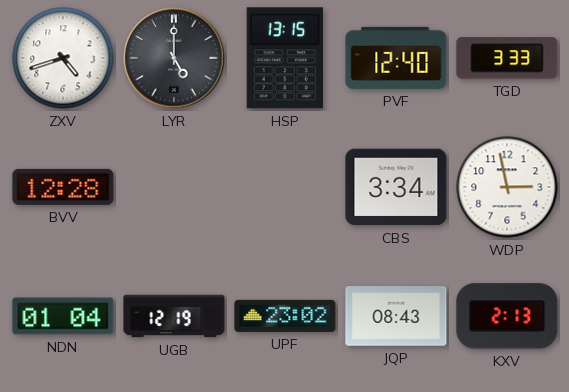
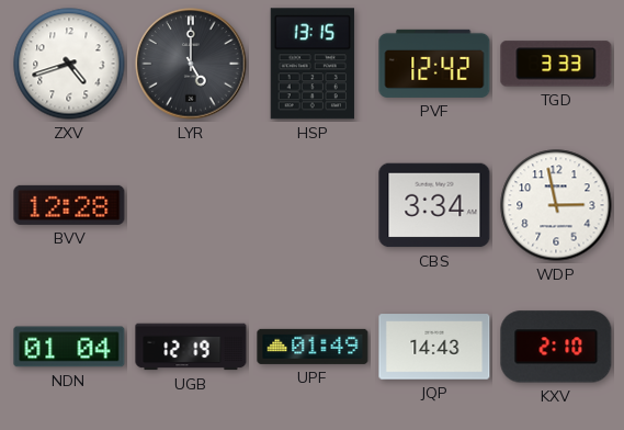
PVF: 12:40 -> 12:42
UPF: 23:02 -> 01:49
JQP: 08:43 -> 14:43
KXV: 2:13 -> 2:10
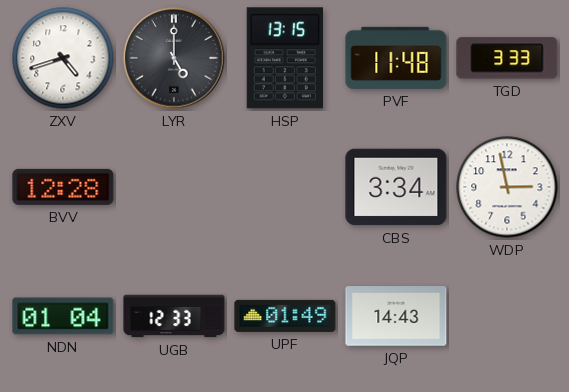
PVF: 12:42 -> 11:48
UGB: 12:19 -> 12:33
KXV: 2:10 -> none
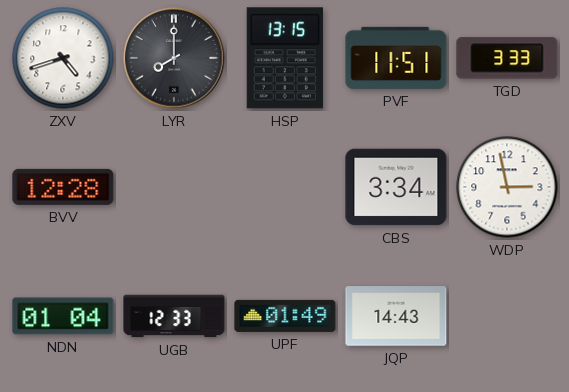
LYR: 5:00 -> 8:00
PVF: 11:48 -> 11:51
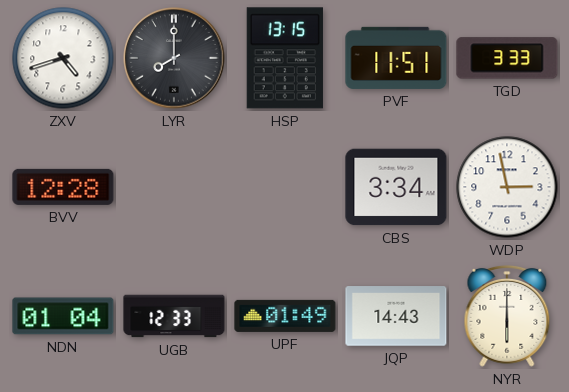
NYR: none -> 6:00
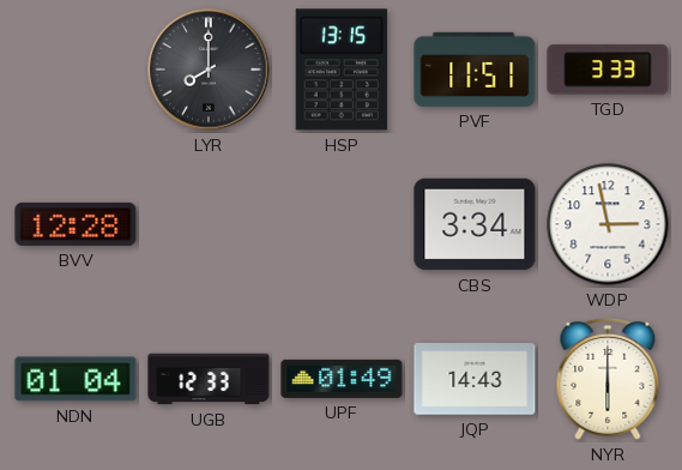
ZXV: 4:42 -> none
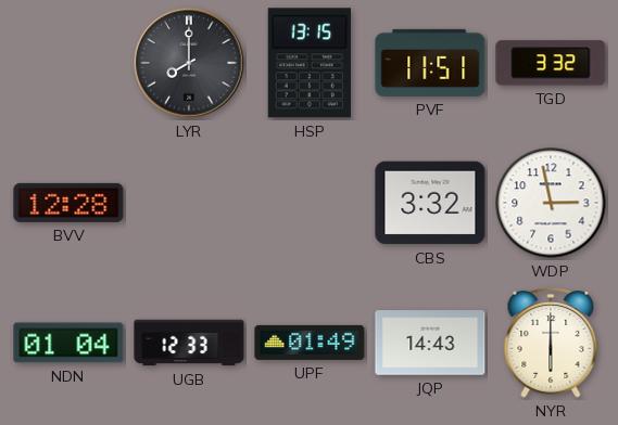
TGD: 3:33 -> 3:32
CBS: 3:34 -> 3:32
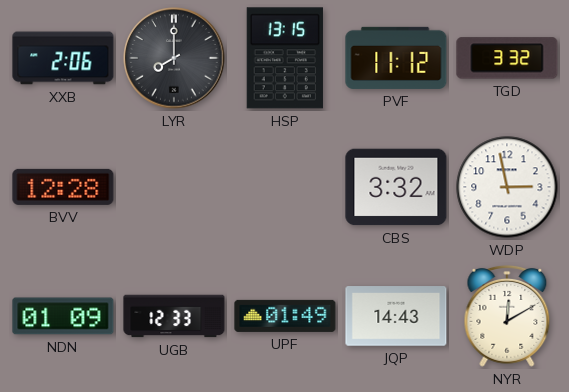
XXB: none -> 2:06
PVF: 11:51 -> 11:12
NDN: 01:04 -> 01:09
NYR: 6:00 -> 12:10
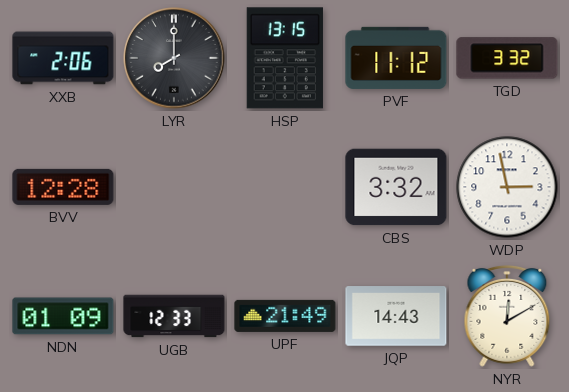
UPF: 01:49 -> 21:49
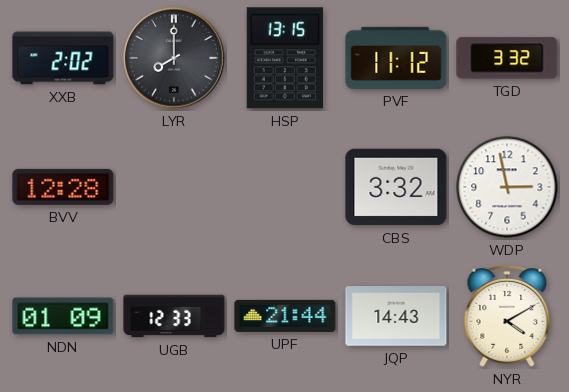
XXB: 2:06 -> 2:02
UPF: 21:49 -> 21:44
NYR: 12:10 -> 4:10
